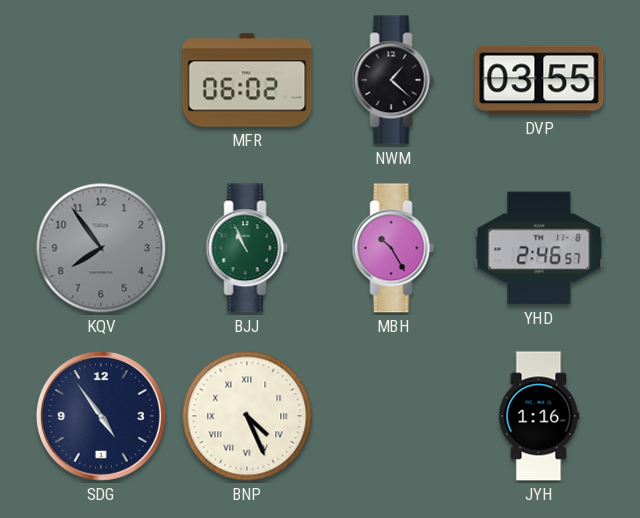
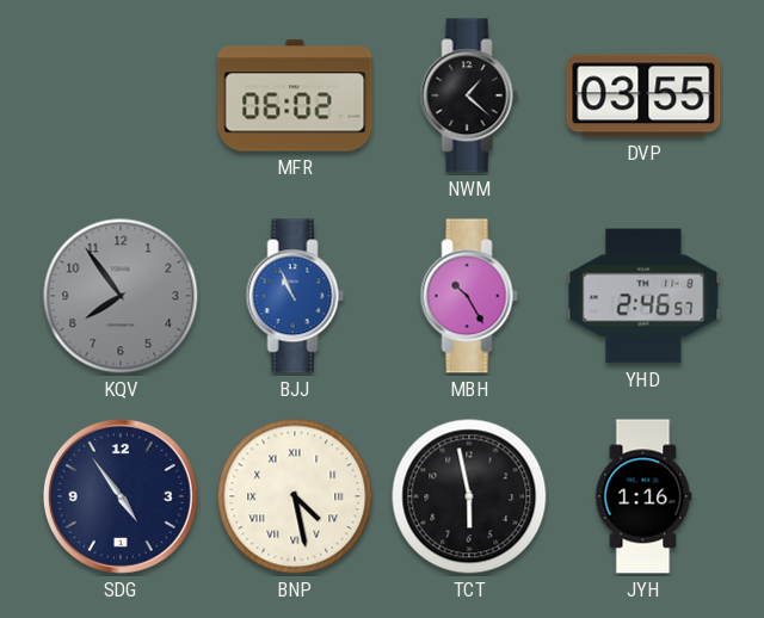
BJJ dial: green -> blue
BNP: 4:26 -> 4:28
TCT: none -> 5:58
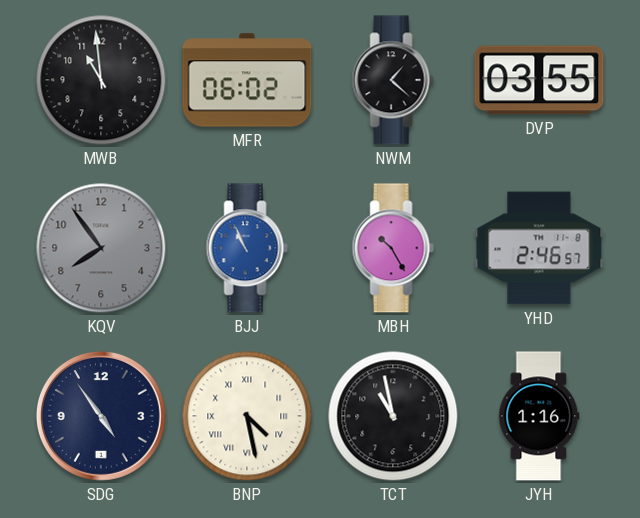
MWB: none -> 10:59
TCT: 5:58 -> 10:58
